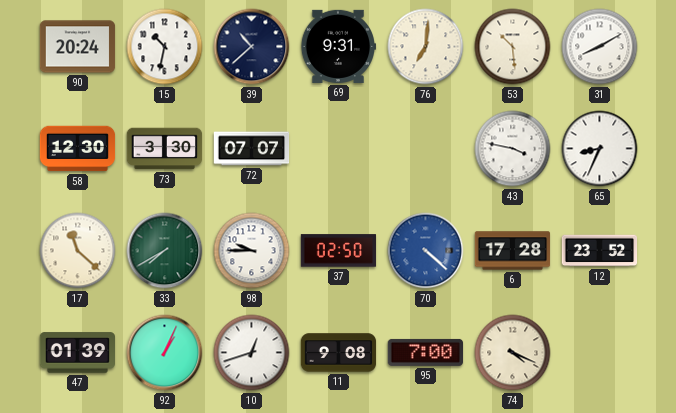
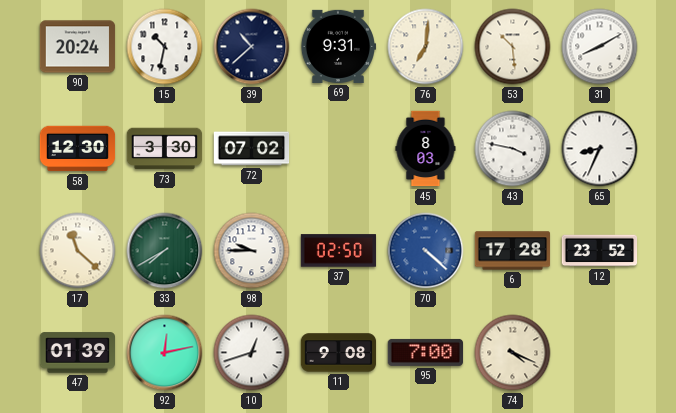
72: 07:07 -> 07:02
45: none -> 8:03
92: 1:04 -> 12:13
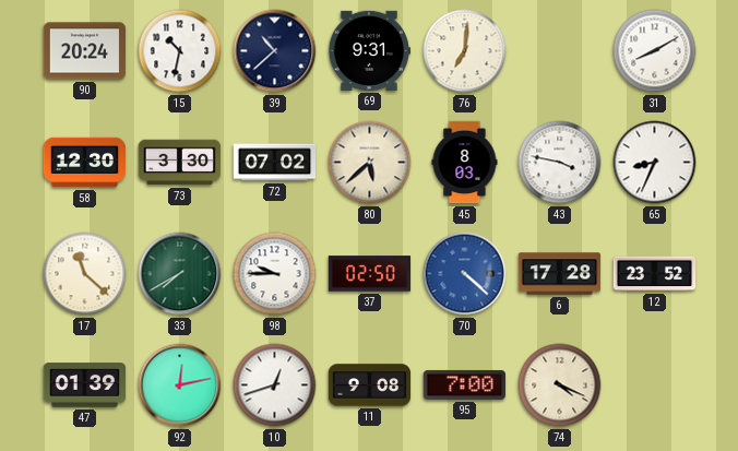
53: 10:29 -> none
80: none -> 5:38
